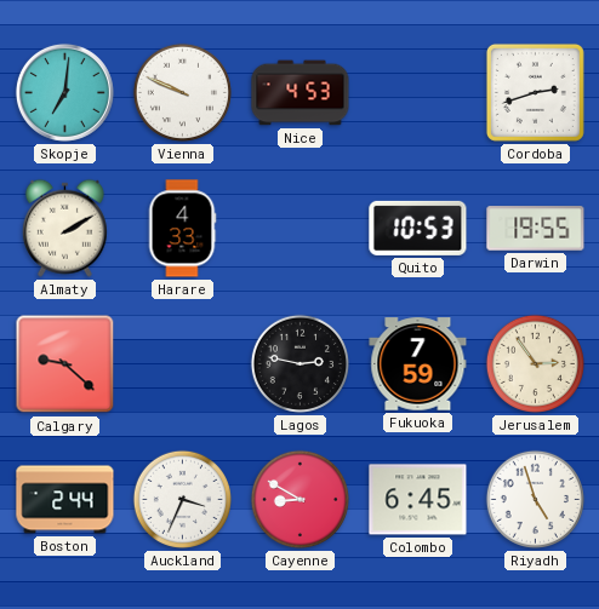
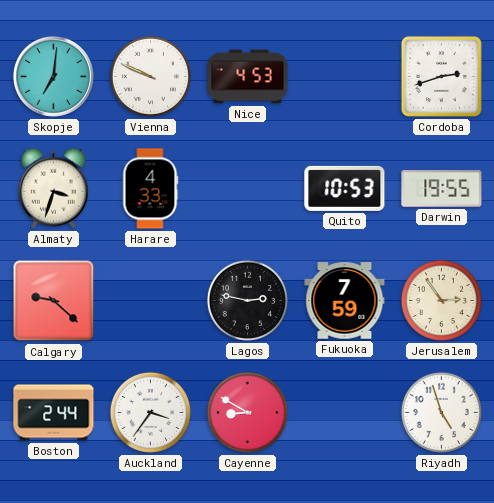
Almaty: 2:10 -> 3:33
Auckland: 3:34 -> 3:36
Colombo: 6:45 -> none
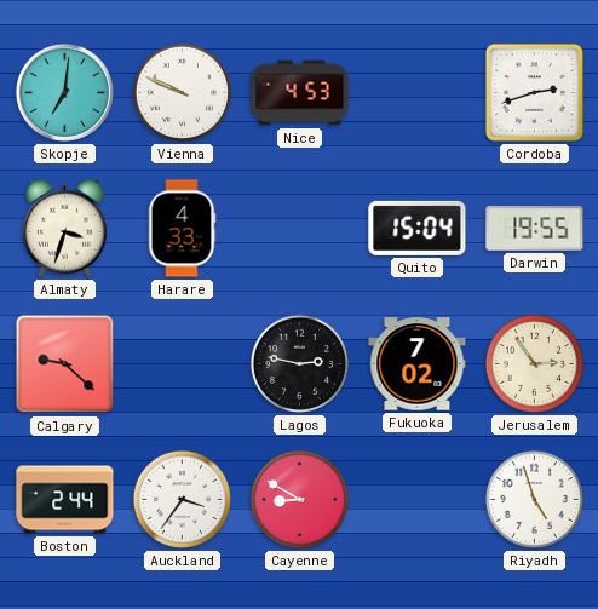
Quito: 10:53 -> 15:04
Fukuoka: 7:59 -> 7:02
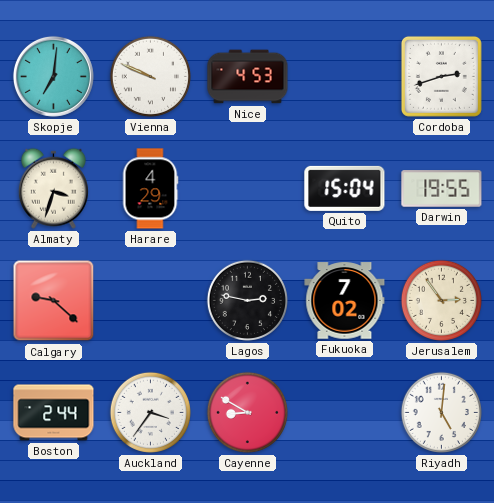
Harare: 4:33 -> 4:29
Riyadh: 4:57 -> 5:01
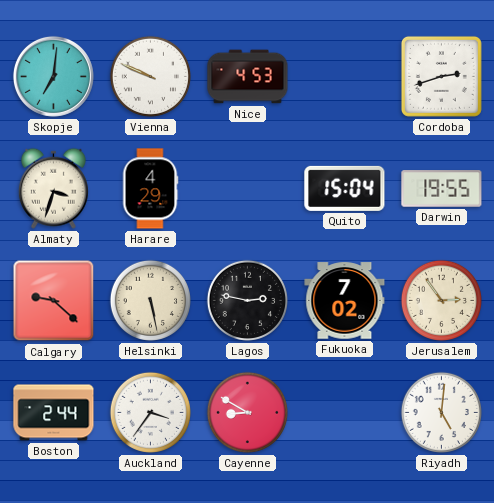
Helsinki: none -> 5:28
